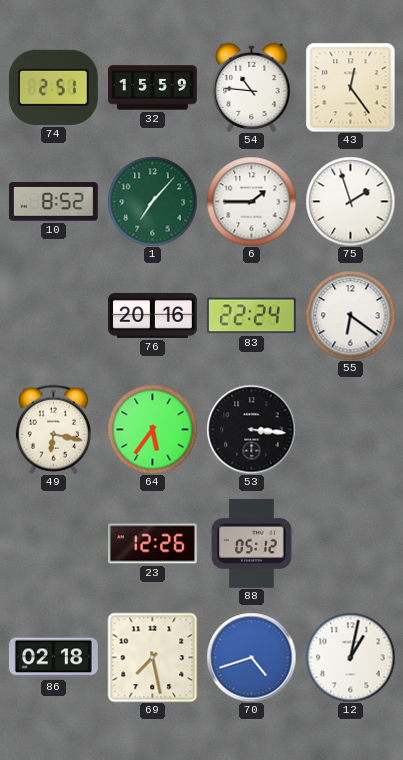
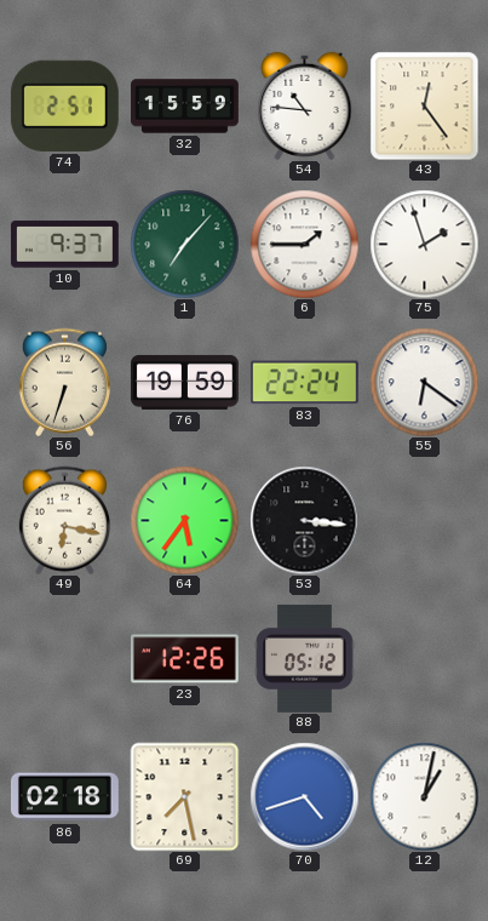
10: 8:52 -> 9:37
56: none -> 6:33
76: 20:16 -> 19:59
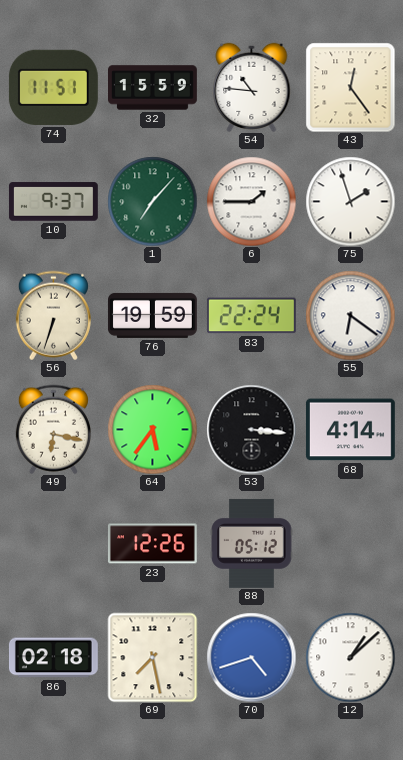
74: 2:51 -> 11:51
68: none -> 4:14
12: 1:02 -> 1:08
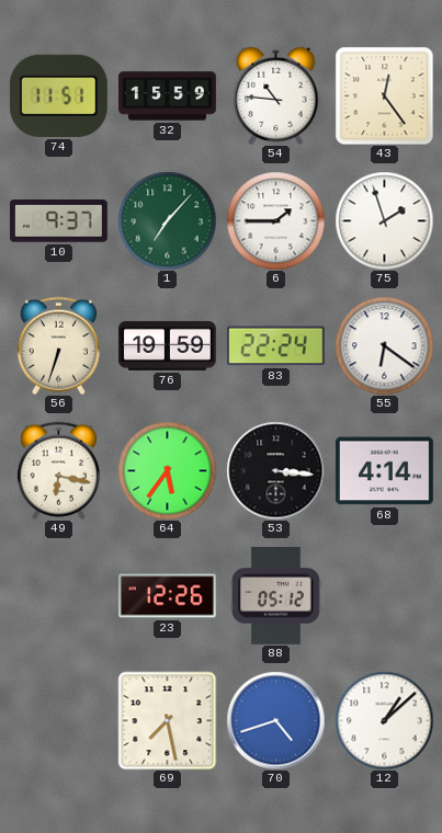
86: 02:18 -> none
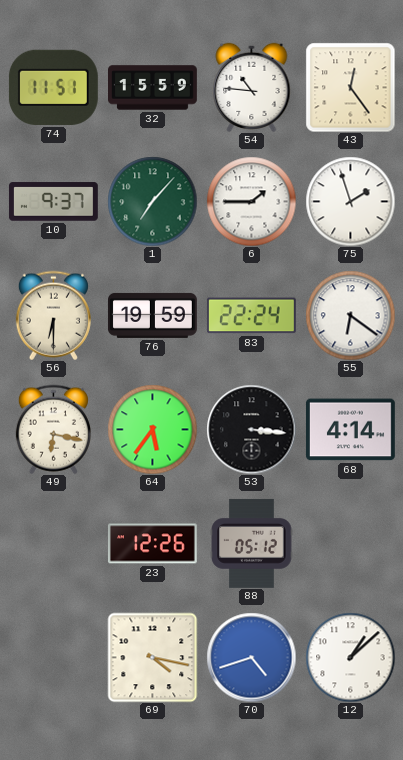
56: 6:33 -> 6:30
69: 7:28 -> 4:17
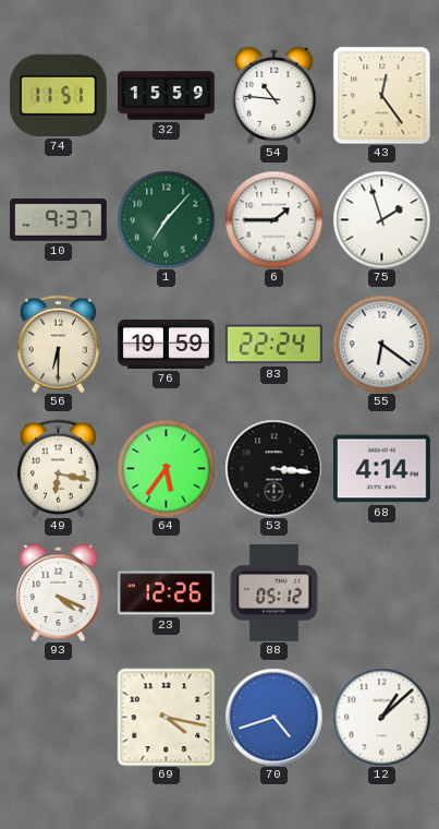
93: none -> 4:19
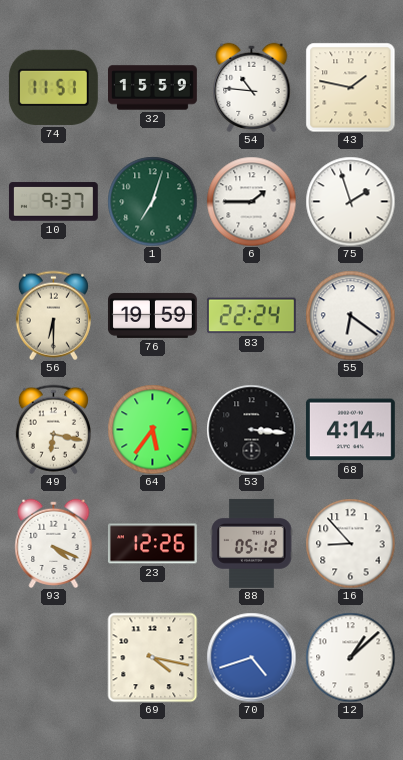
43: 12:24 -> 1:47
1: 7:07 -> 7:03
16: none -> 8:53
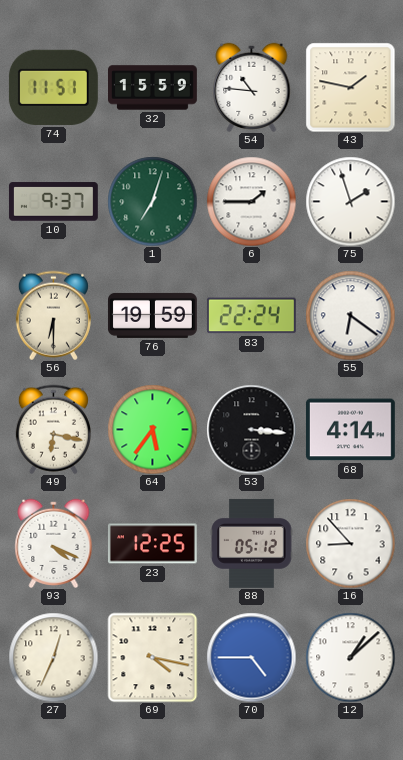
23: 12:26 -> 12:25
27: none -> 12:34
70: 4:42 -> 4:45
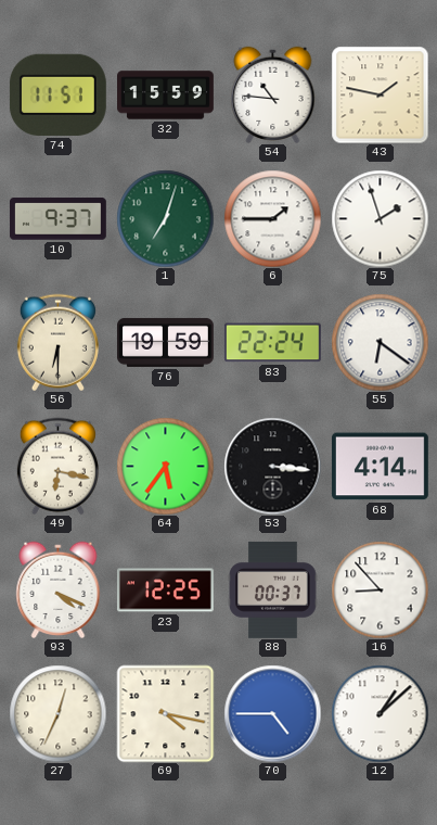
88: 05:12 -> 00:37
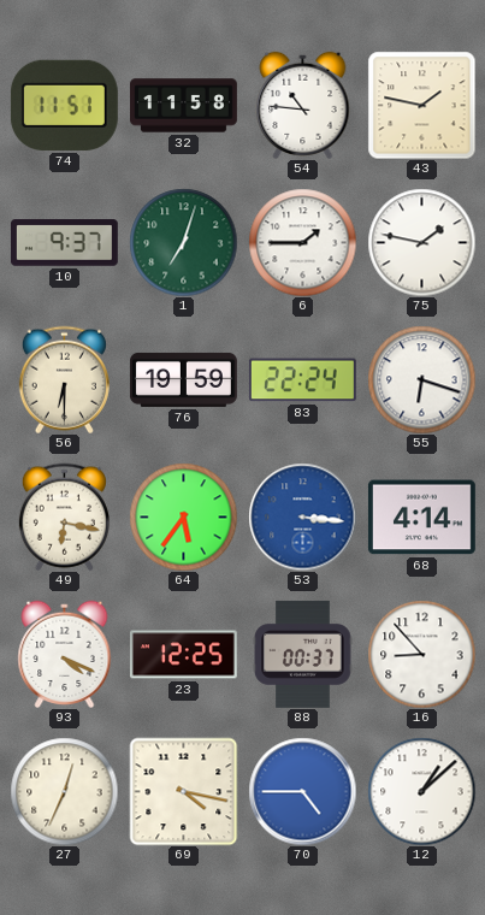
32: 15:59 -> 11:58
75: 1:57 -> 1:47
55: 6:21 -> 6:18
53 dial: black -> blue
